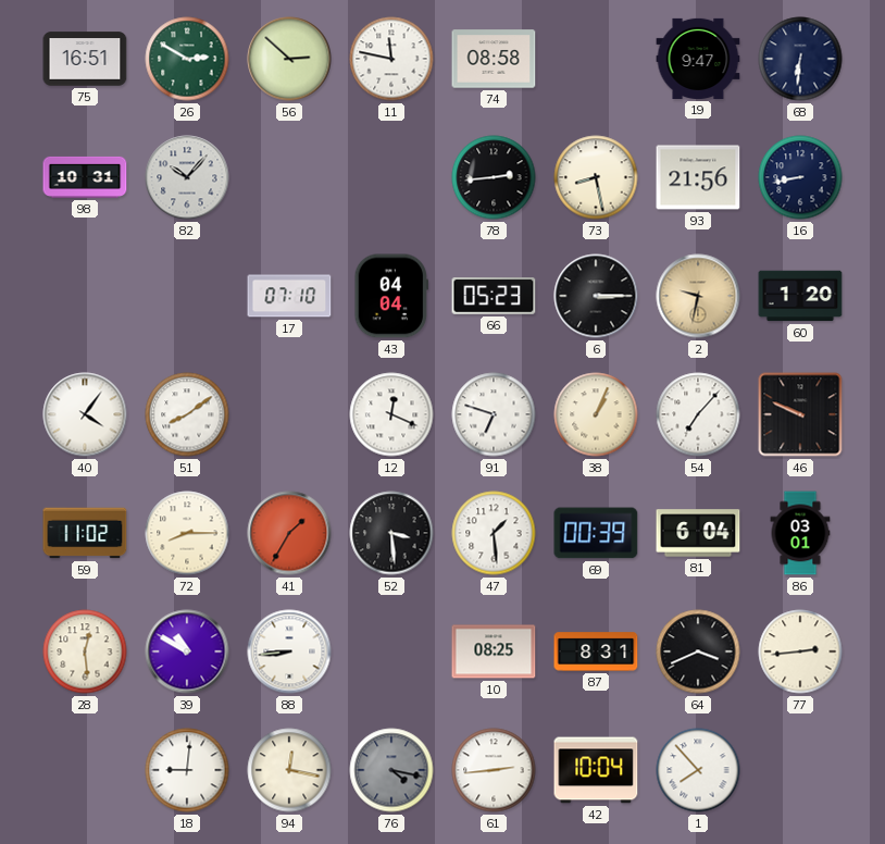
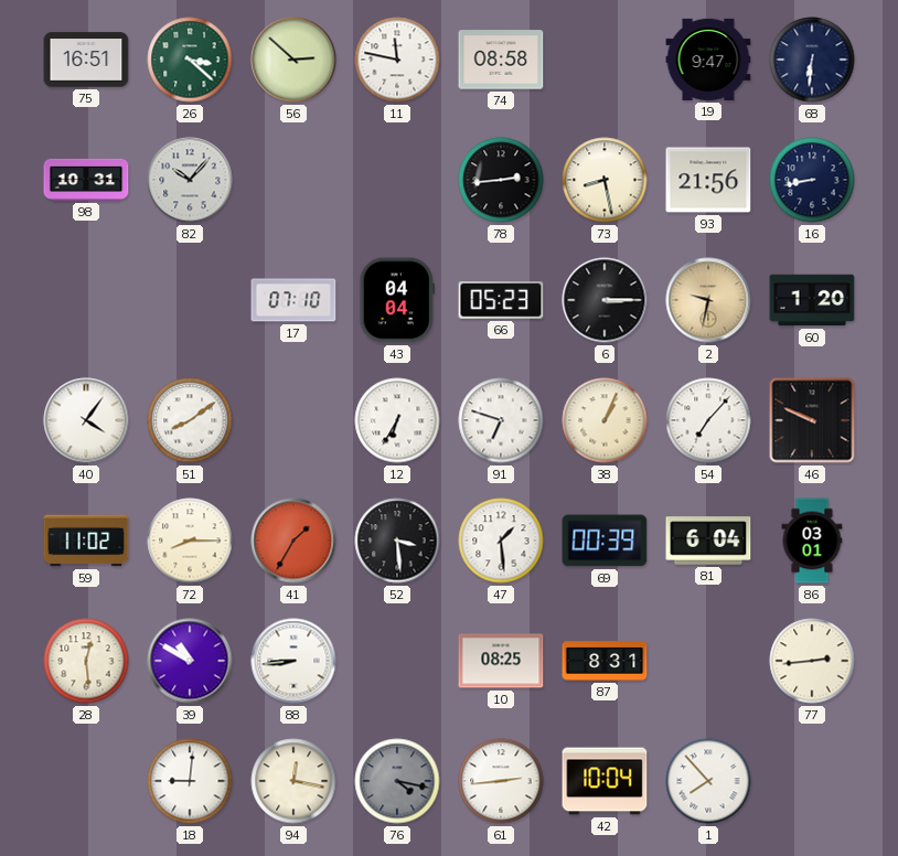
26: 2:50 -> 3:22
12: 12:19 -> 6:35
64: 3:41 -> none
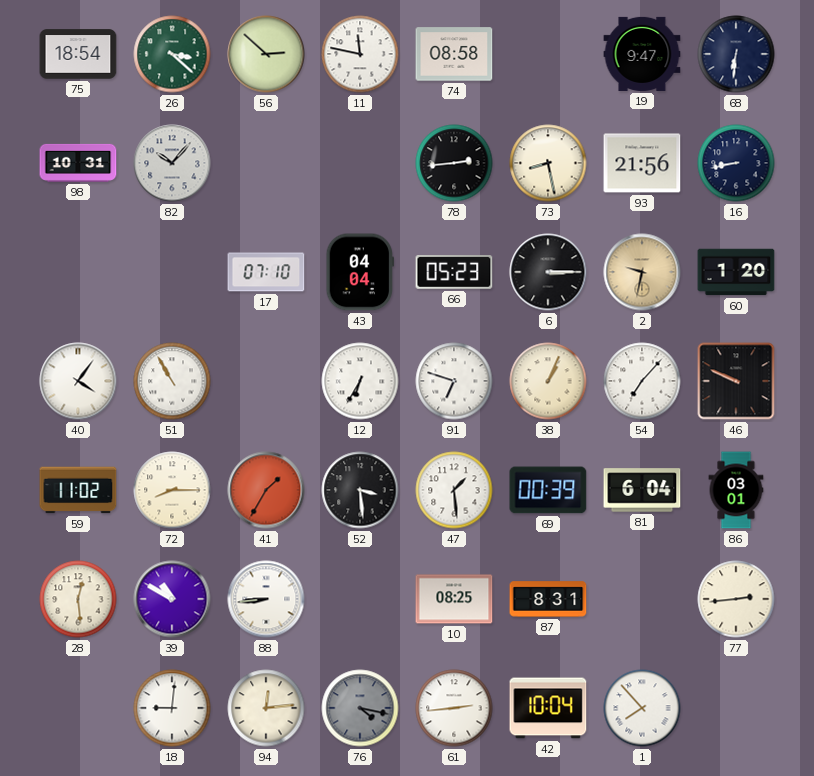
75: 16:51 -> 18:54
51: 8:09 -> 10:55
94: 12:17 -> 12:14
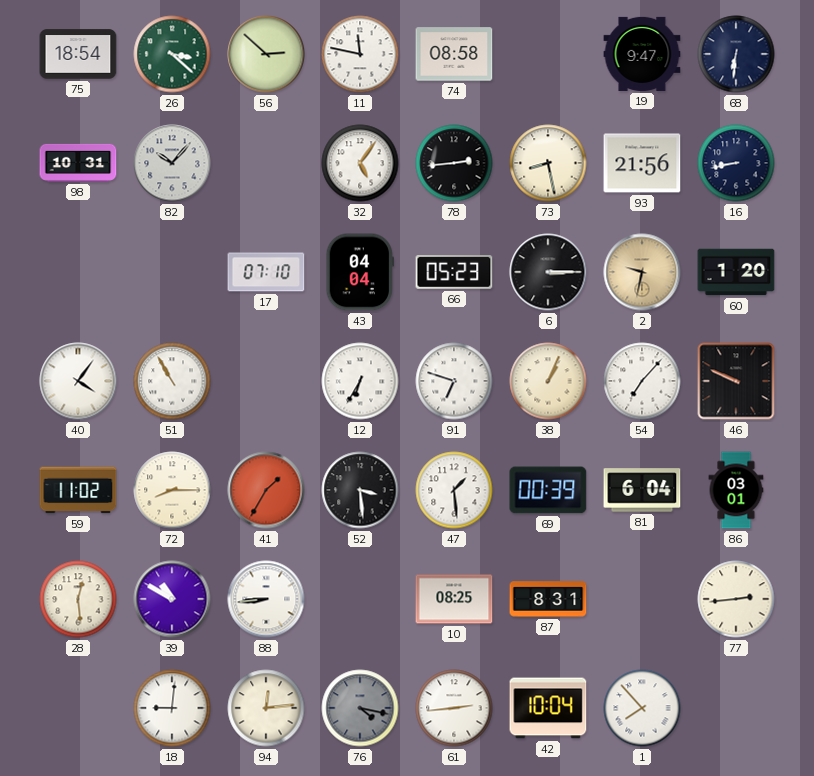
32: none -> 5:06
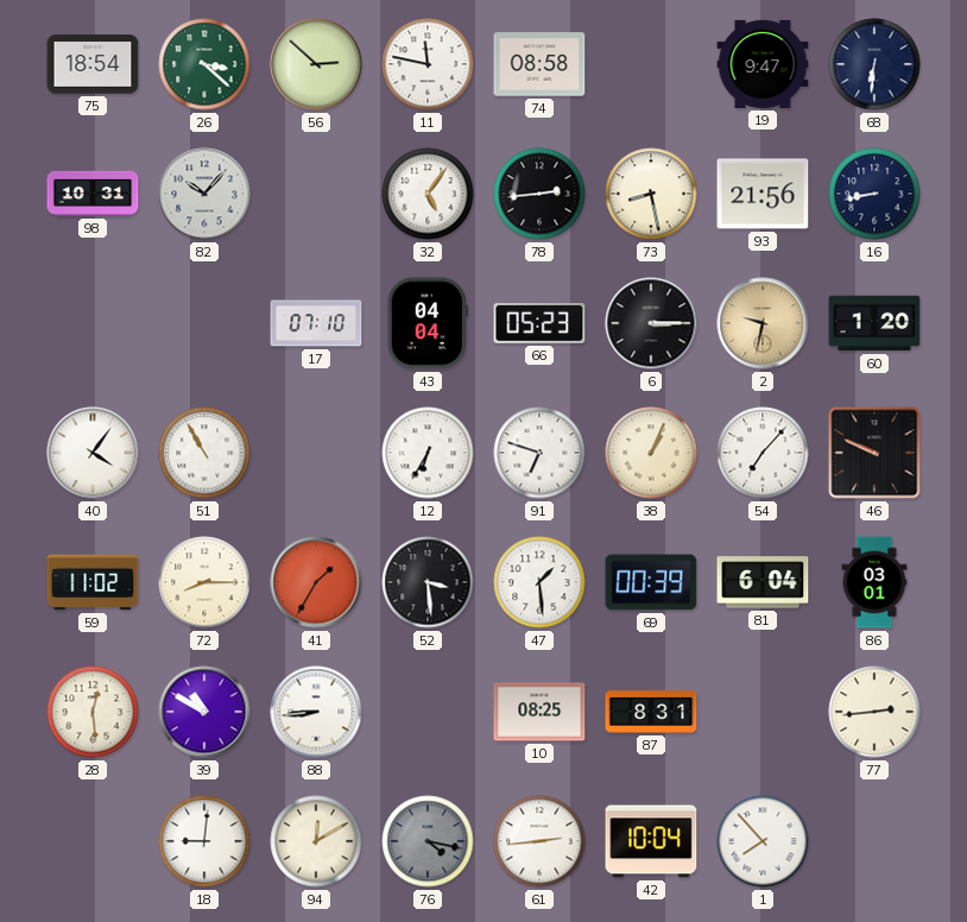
94: 12:14 -> 12:10
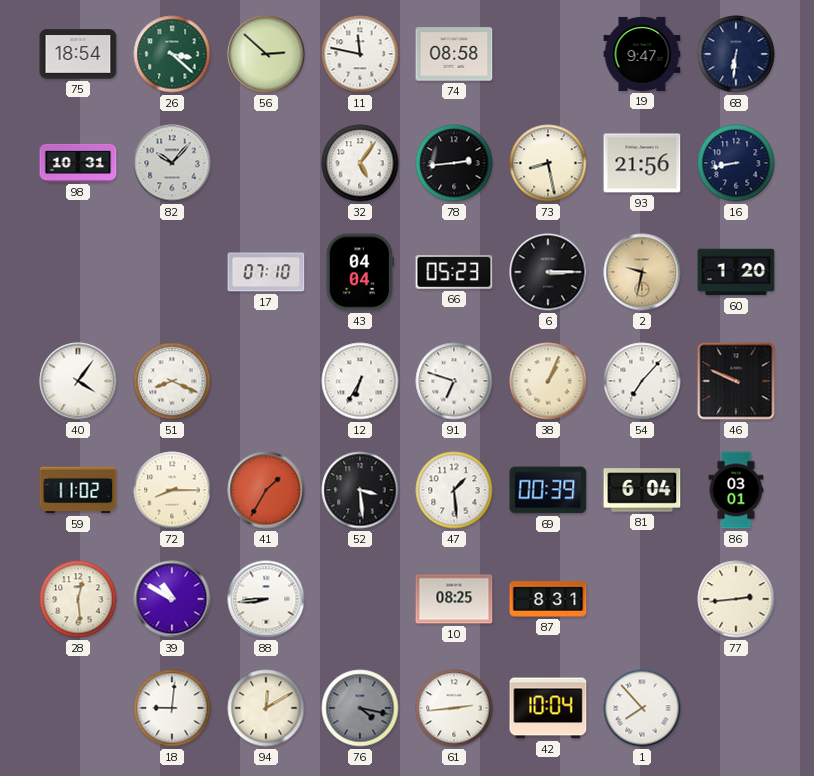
51: 10:55 -> 8:19
